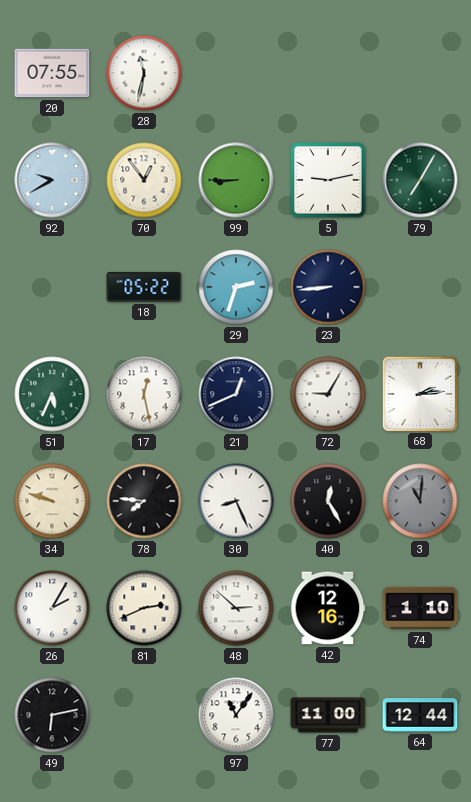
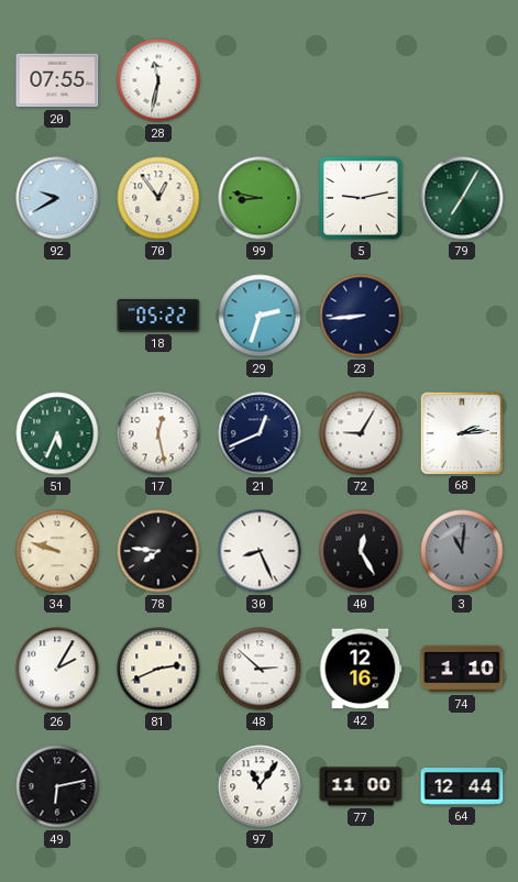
99: 8:45 -> 8:47
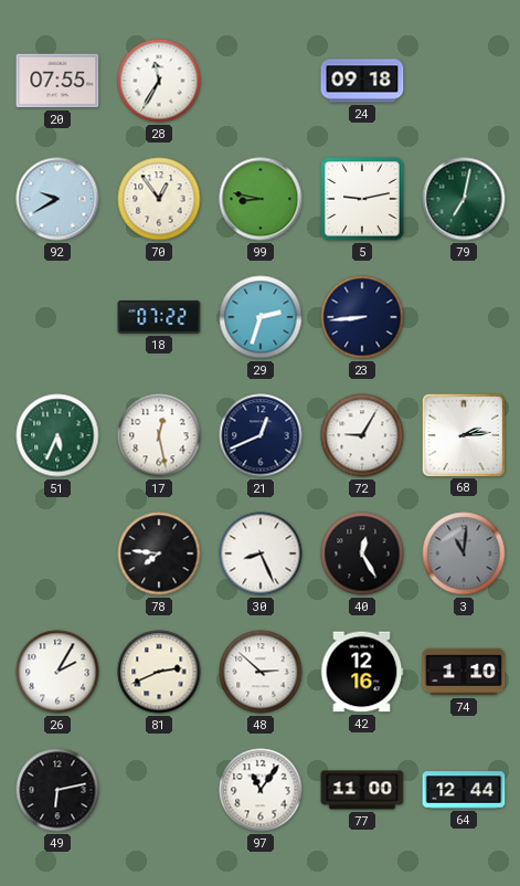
28: 11:32 -> 11:35
24: none -> 09:18
79: 7:05 -> 7:02
18: 05:22 -> 07:22
34: 9:48 -> none
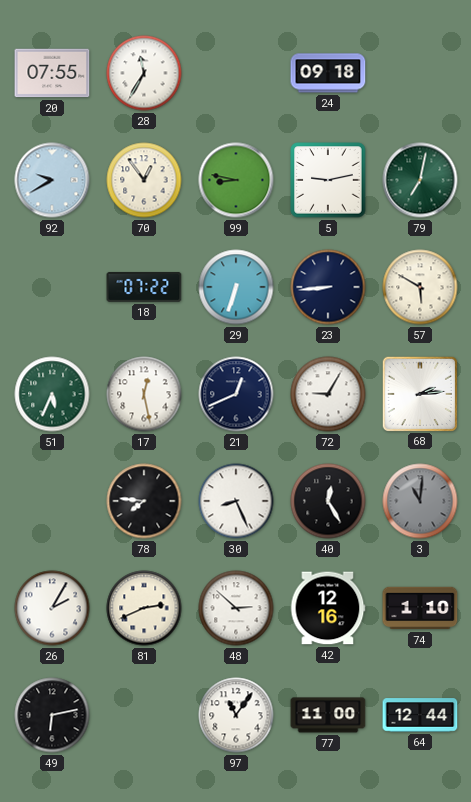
29: 2:33 -> 6:33
57: none -> 5:50
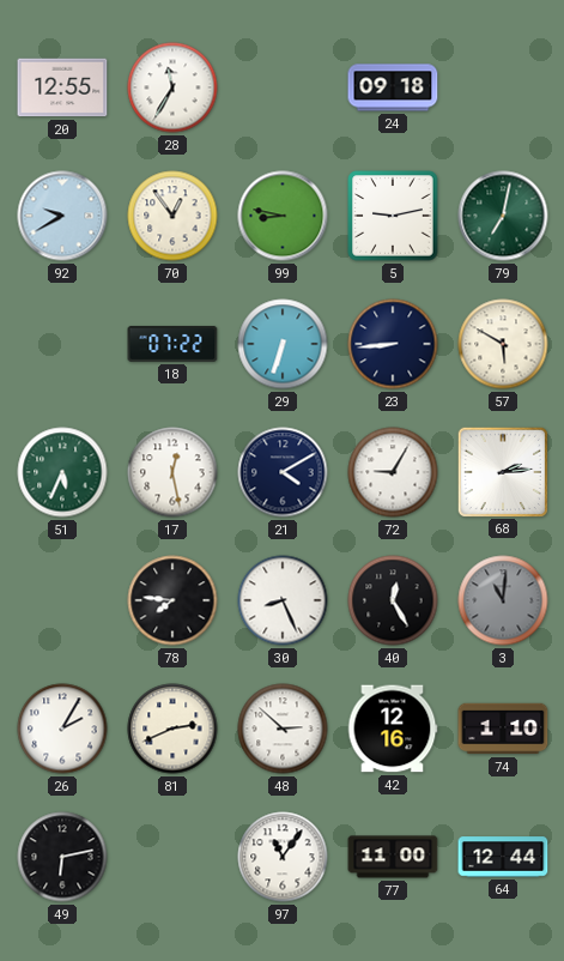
20: 07:55 -> 12:55
21: 12:41 -> 4:10
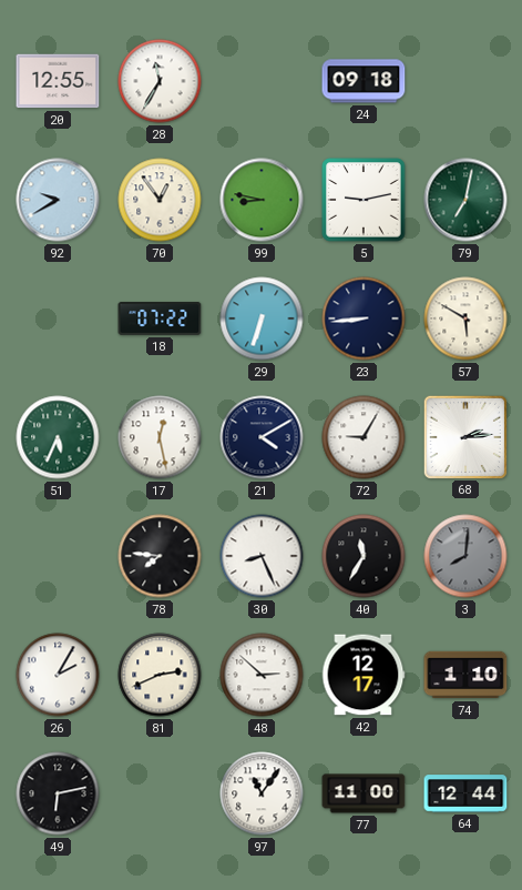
40: 12:25 -> 11:35
3: 11:01 -> 8:01
42: 12:16 -> 12:17
